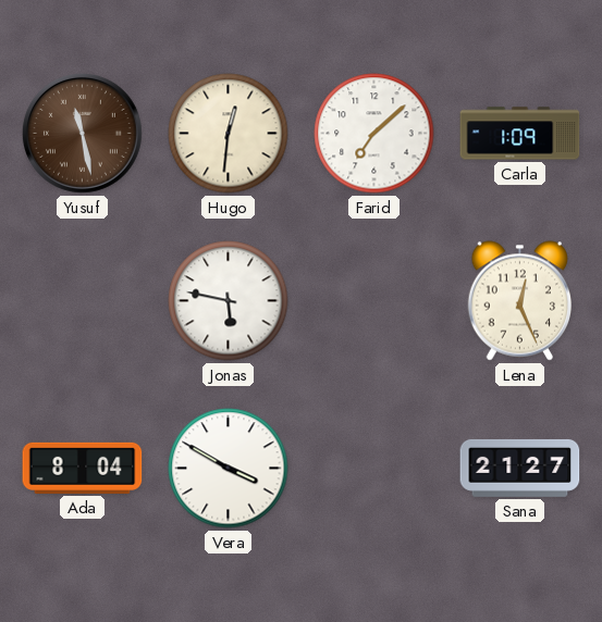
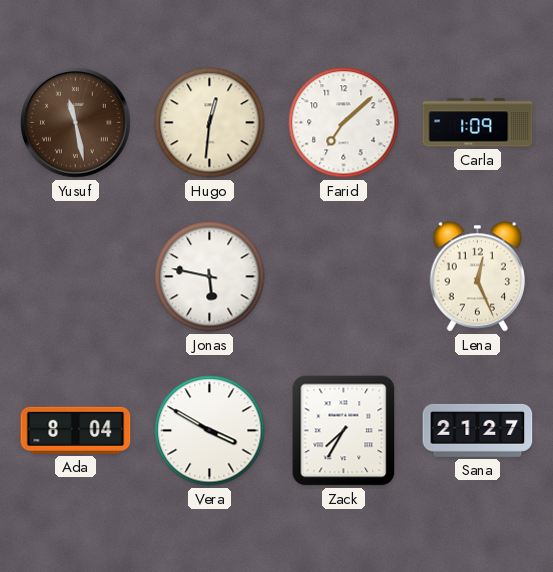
Zack: none -> 7:35
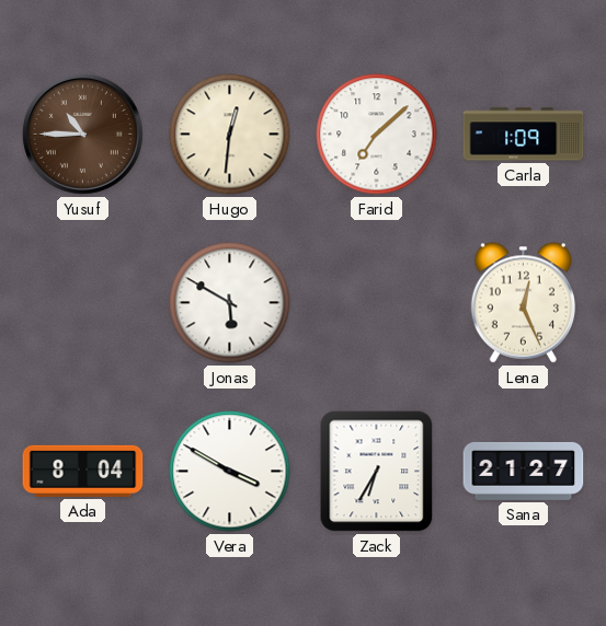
Yusuf: 11:28 -> 10:45
Jonas: 5:47 -> 5:50
Zack: 7:35 -> 6:35
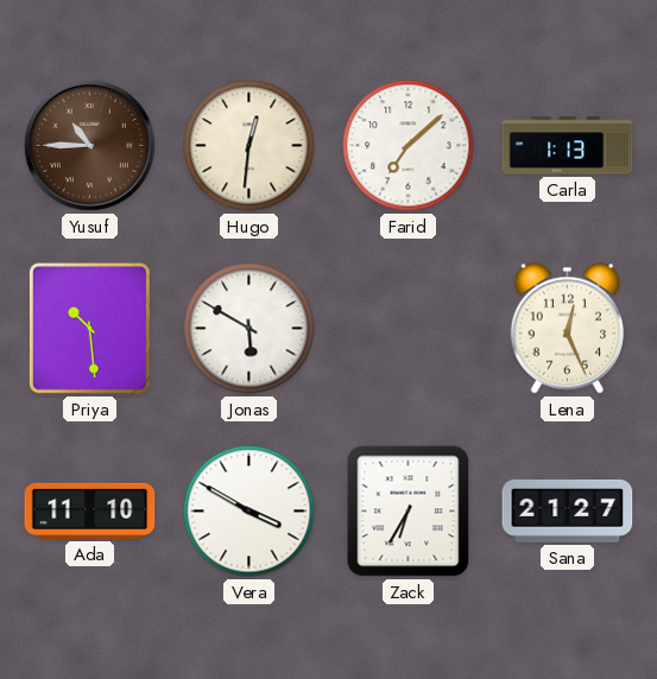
Carla: 1:09 -> 1:13
Priya: none -> 10:29
Ada: 8:04 -> 11:10
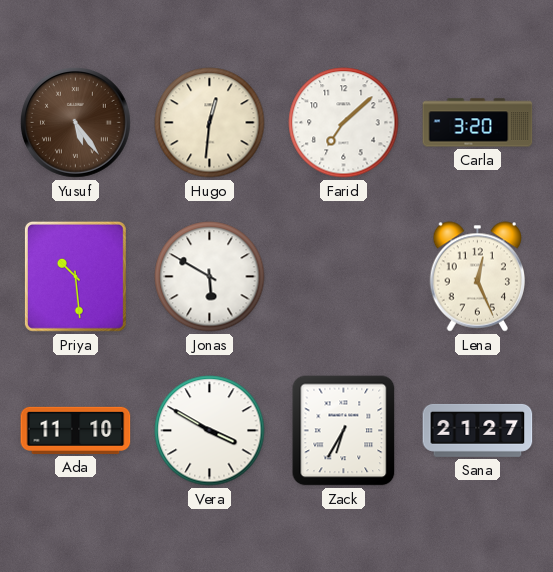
Yusuf: 10:45 -> 5:24
Carla: 1:13 -> 3:20
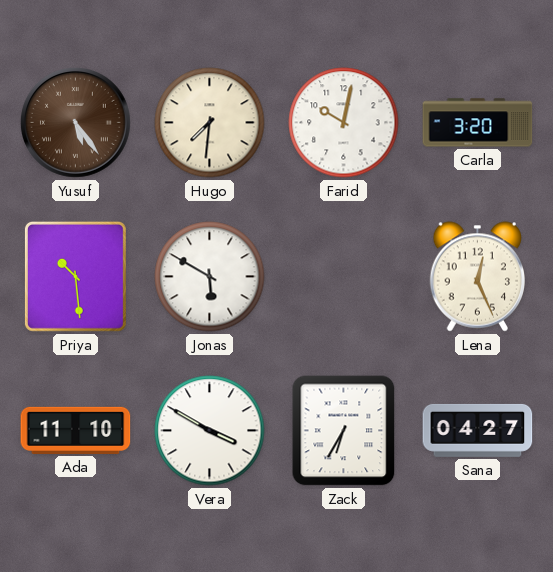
Hugo: 12:31 -> 7:31
Farid: 7:08 -> 10:02
Sana: 21:27 -> 04:27
